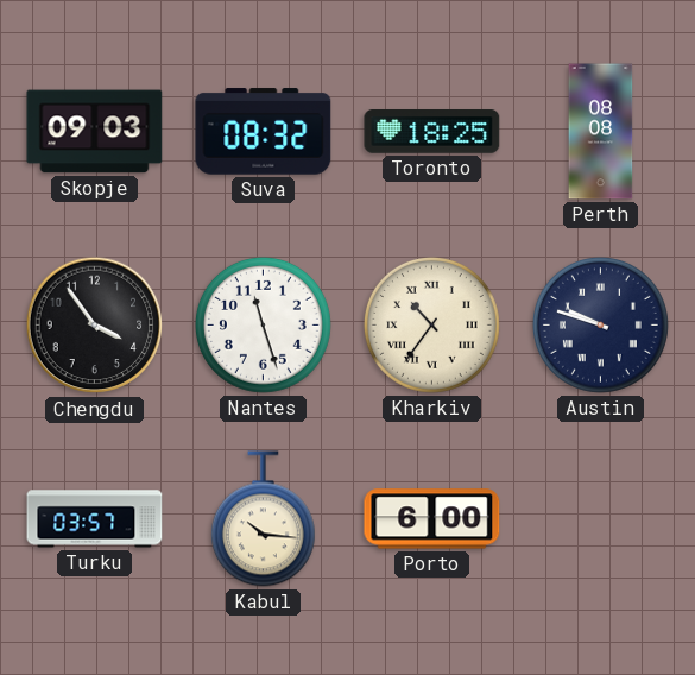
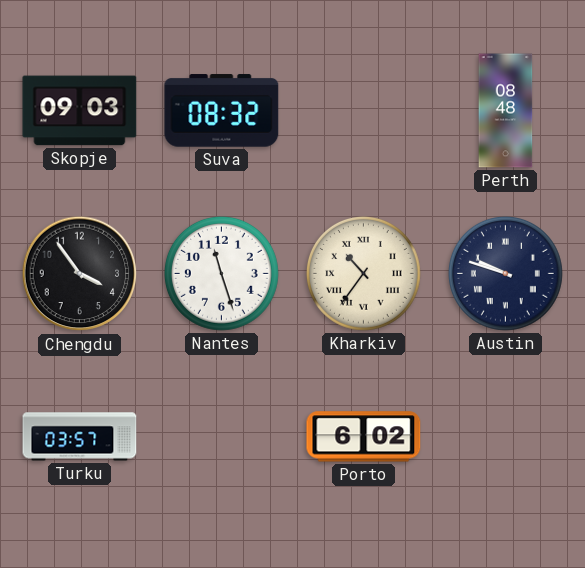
Toronto: 18:25 -> none
Perth: 08:08 -> 08:48
Kabul: 10:16 -> none
Porto: 6:00 -> 6:02
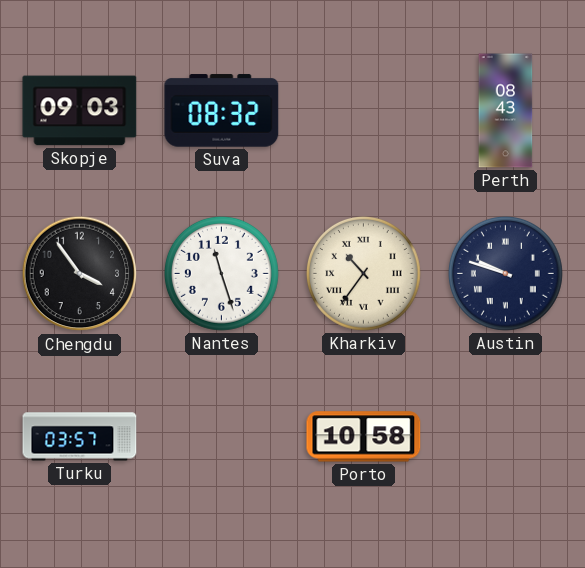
Perth: 08:48 -> 08:43
Porto: 6:02 -> 10:58
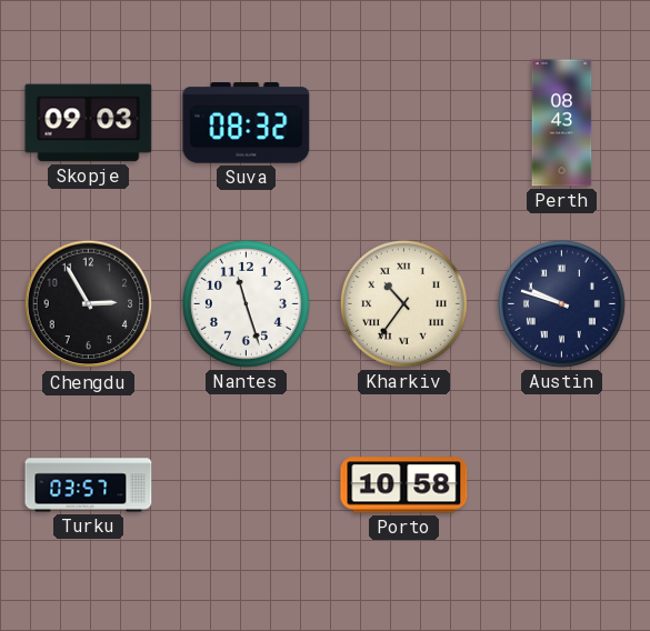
Chengdu: 3:54 -> 2:55
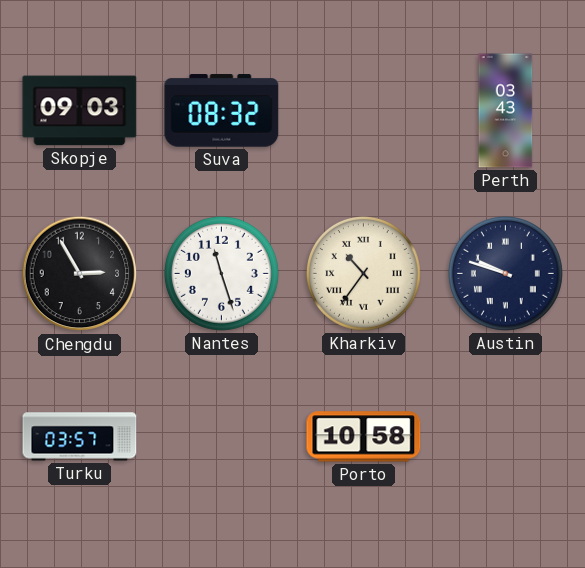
Perth: 08:43 -> 03:43
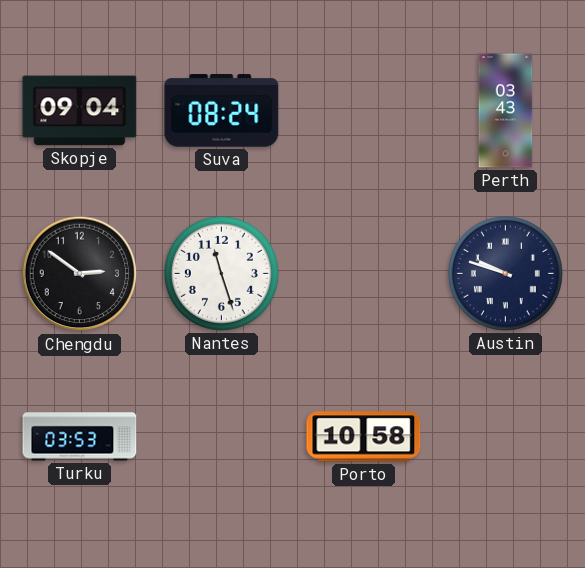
Skopje: 09:03 -> 09:04
Suva: 08:32 -> 08:24
Chengdu: 2:55 -> 2:51
Kharkiv: 10:36 -> none
Turku: 03:57 -> 03:53
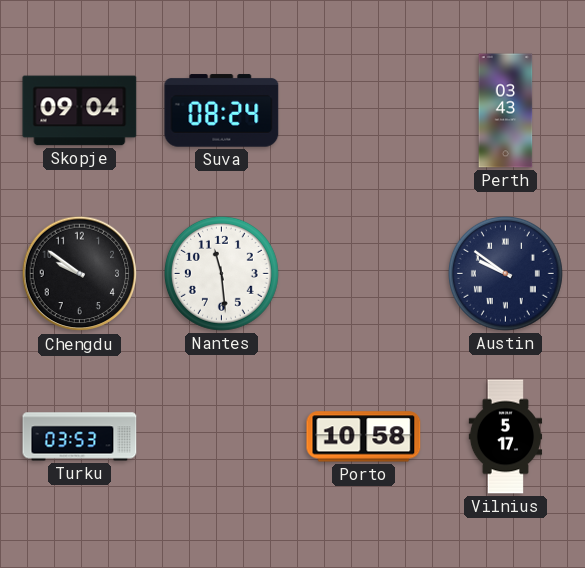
Chengdu: 2:51 -> 9:51
Nantes: 11:27 -> 11:29
Austin: 9:48 -> 9:51
Vilnius: none -> 5:17
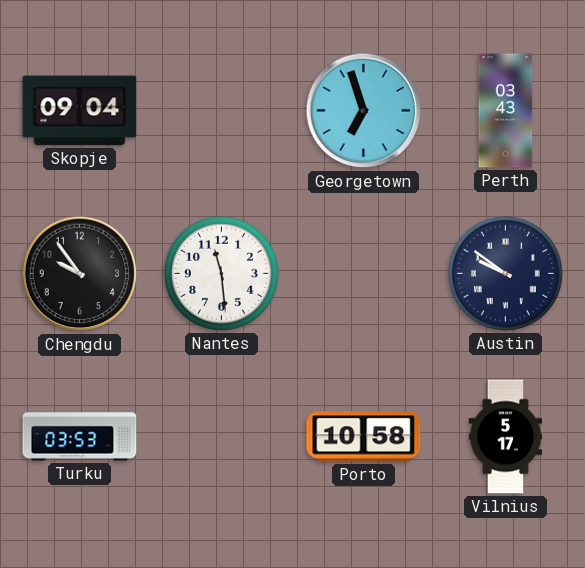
Suva: 08:24 -> none
Georgetown: none -> 6:57
Chengdu: 9:51 -> 9:54
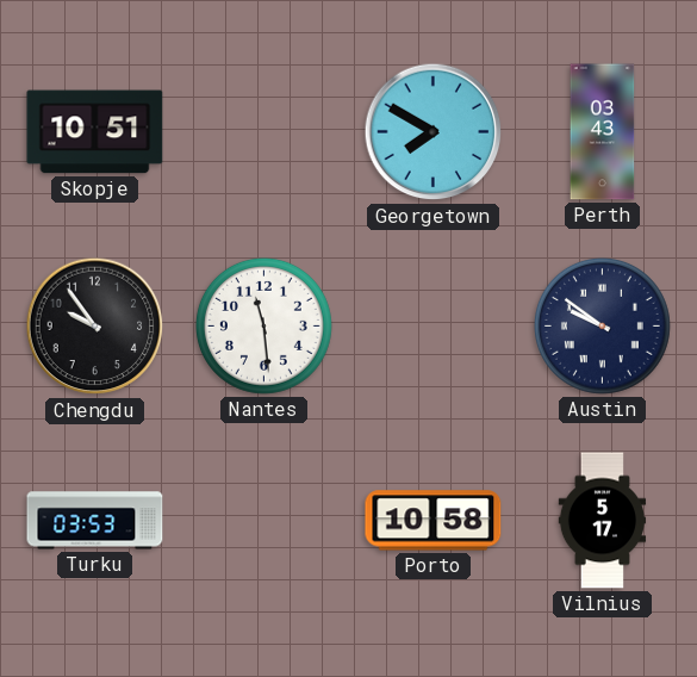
Skopje: 09:04 -> 10:51
Georgetown: 6:57 -> 7:50
